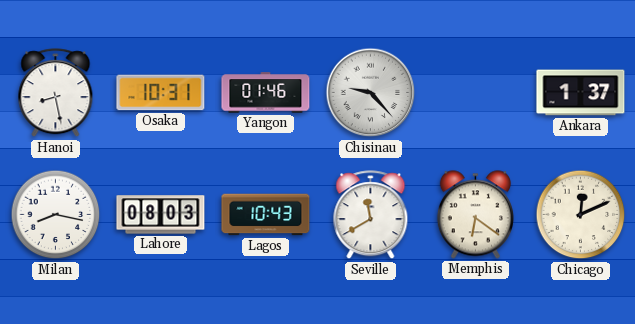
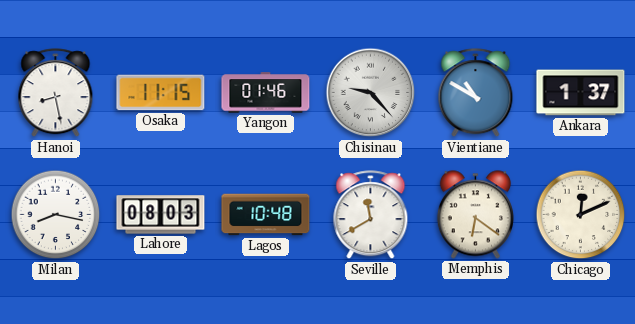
Osaka: 10:31 -> 11:15
Vientiane: none -> 10:50
Lagos: 10:43 -> 10:48
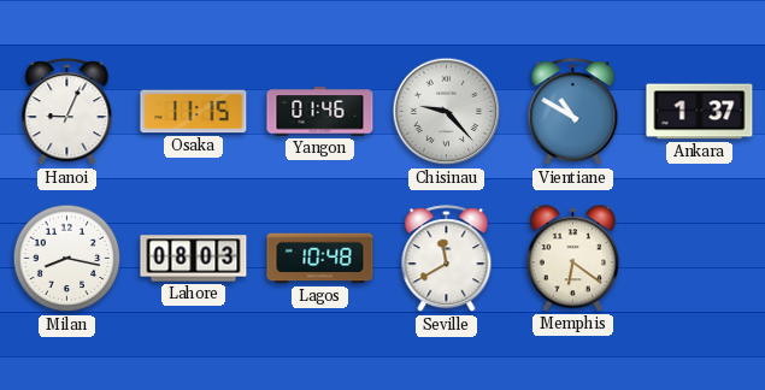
Hanoi: 8:28 -> 9:04
Chicago: 12:11 -> none
